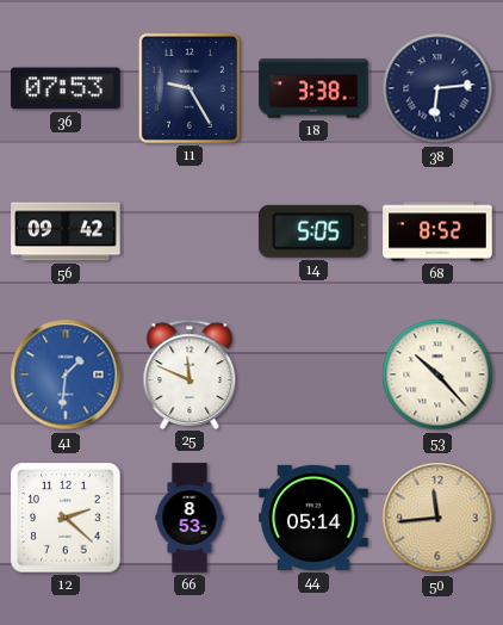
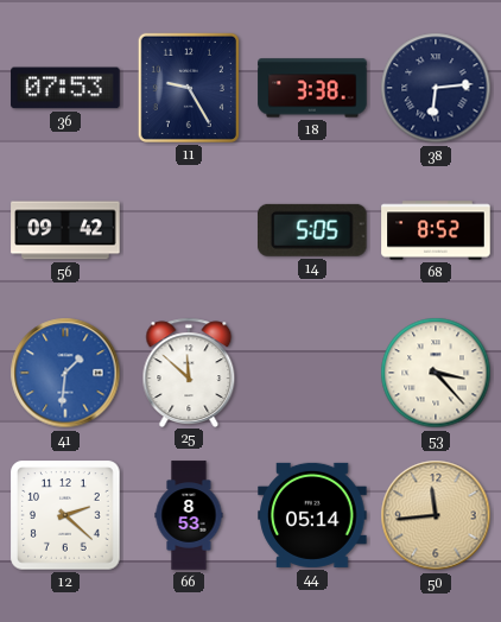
25: 11:49 -> 11:52
53: 10:23 -> 3:23
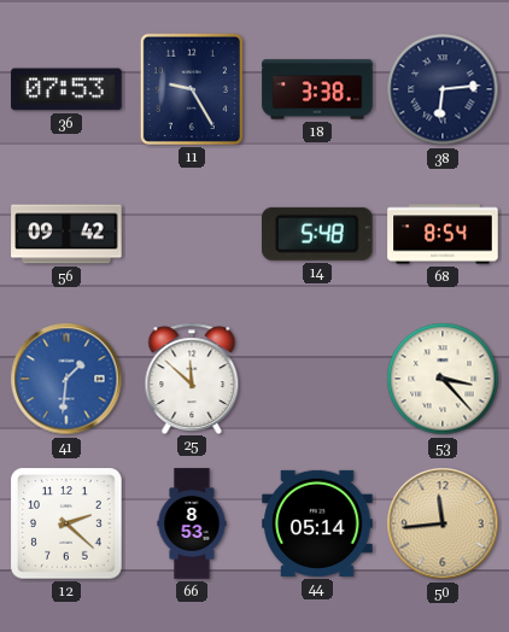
14: 5:05 -> 5:48
68: 8:52 -> 8:54
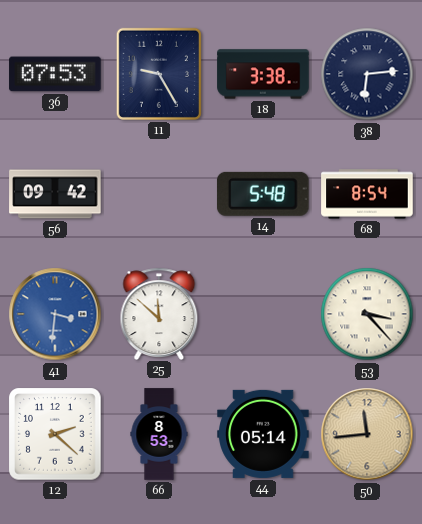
41: 1:31 -> 3:31
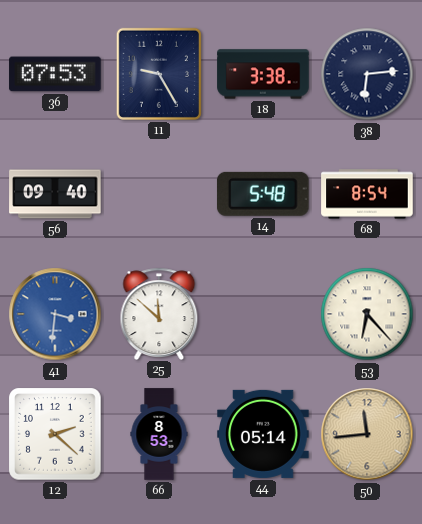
56: 09:42 -> 09:40
53: 3:23 -> 6:23
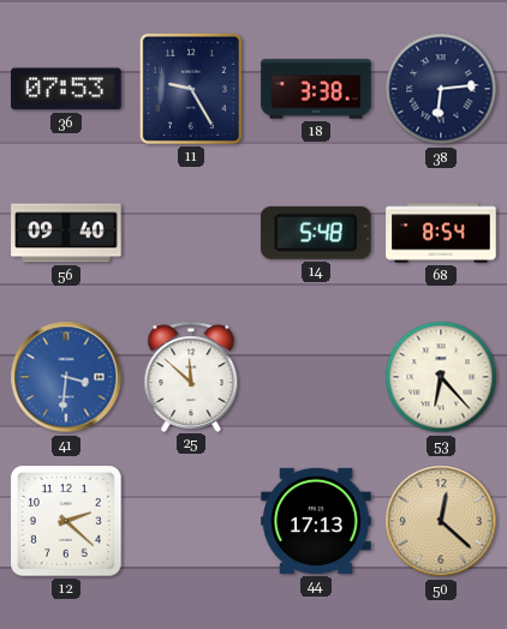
66: 8:53 -> none
44: 05:14 -> 17:13
50: 11:44 -> 12:22
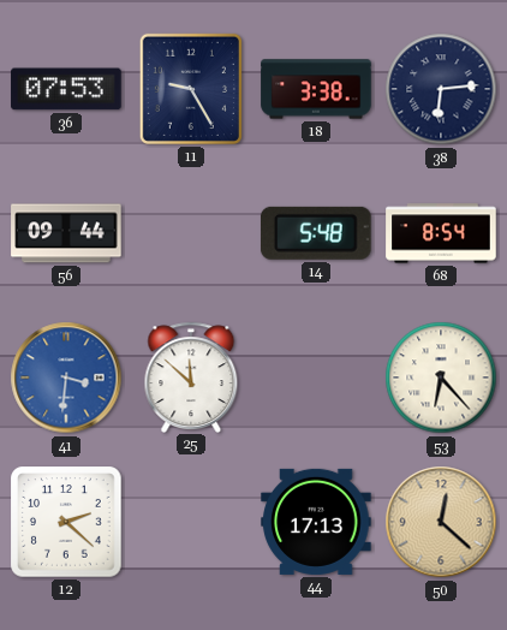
56: 09:40 -> 09:44
